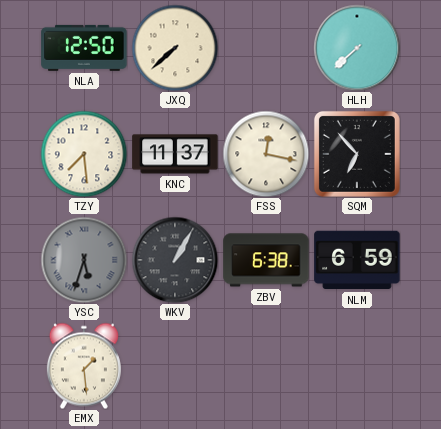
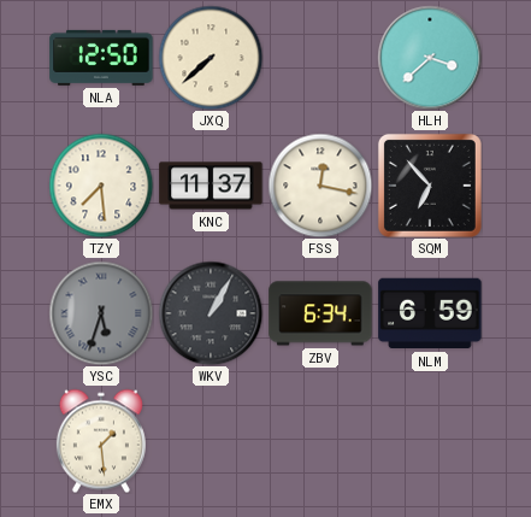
HLH: 7:38 -> 3:38
ZBV: 6:38 -> 6:34
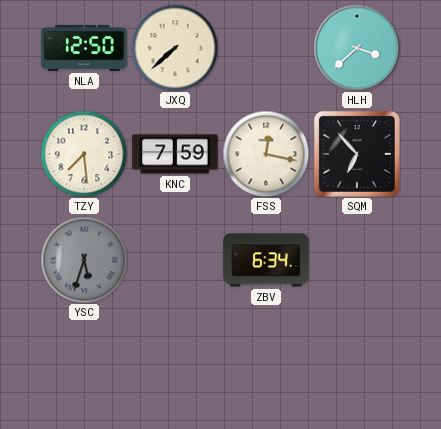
KNC: 11:37 -> 7:59
WKV: 1:05 -> none
NLM: 6:59 -> none
EMX: 1:29 -> none
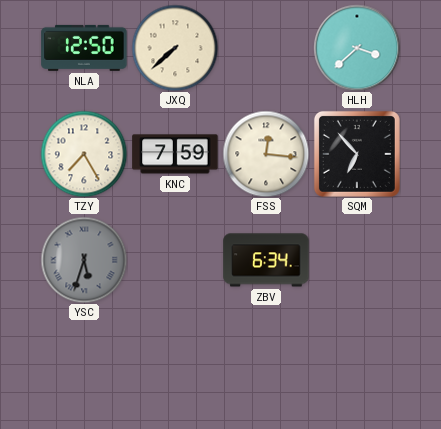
TZY: 7:29 -> 7:25
FSS: 12:17 -> 12:16
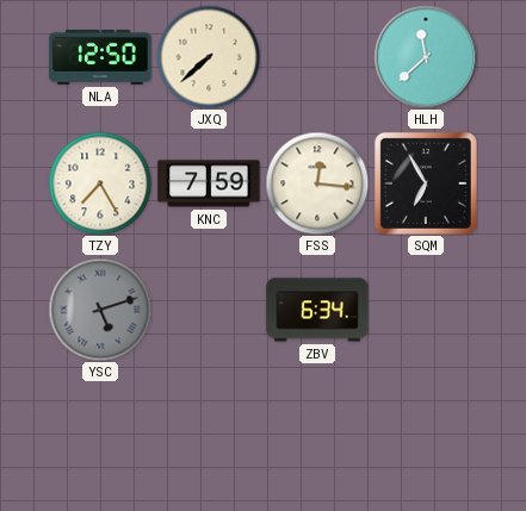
HLH: 3:38 -> 11:38
SQM: 6:53 -> 6:55
YSC: 5:33 -> 5:12
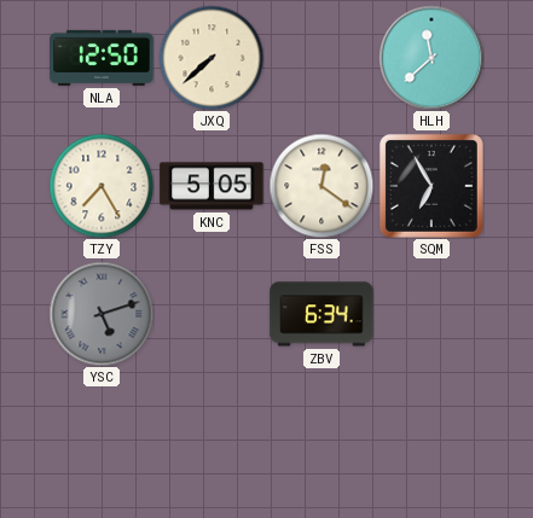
KNC: 7:59 -> 5:05
FSS: 12:16 -> 12:21
